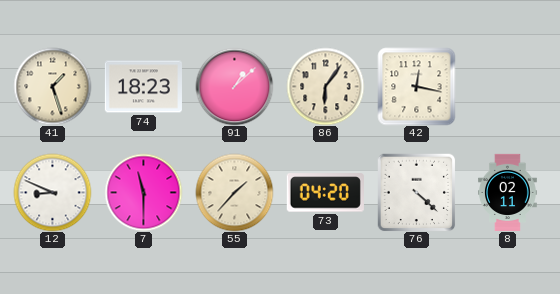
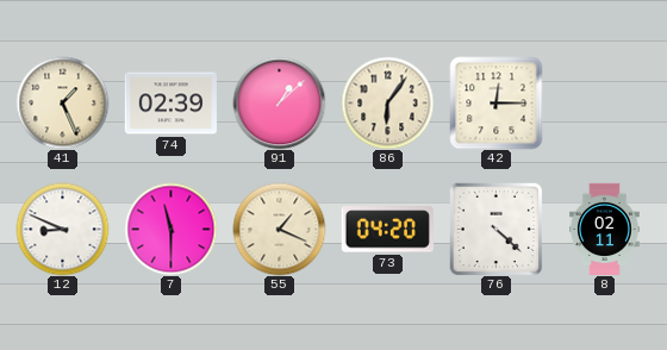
41: 1:27 -> 1:26
74: 18:23 -> 02:39
42: 12:17 -> 12:15
55: 1:37 -> 1:19
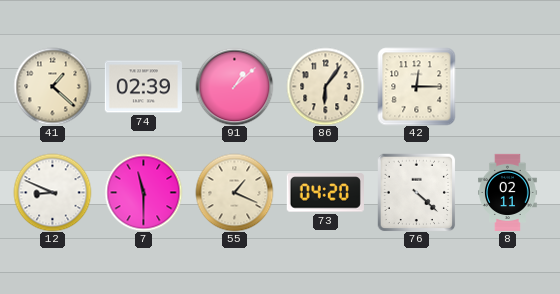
41: 1:26 -> 1:22
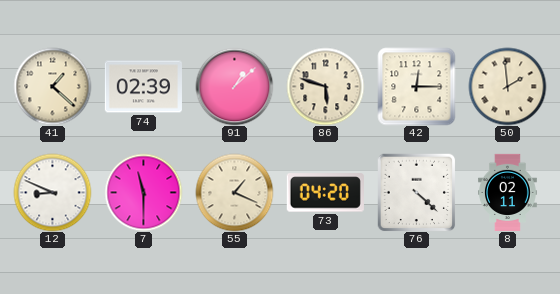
86: 6:06 -> 5:48
50: none -> 1:59
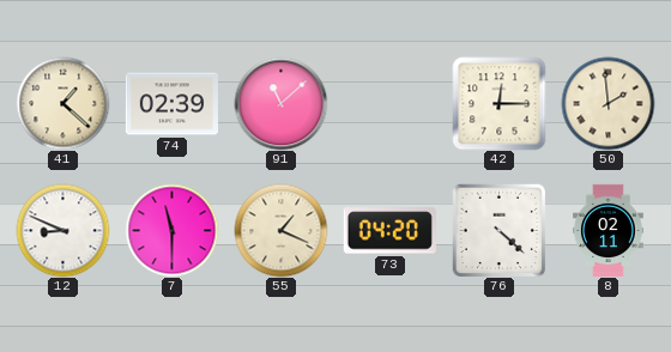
91: 1:08 -> 11:08
86: 5:48 -> none
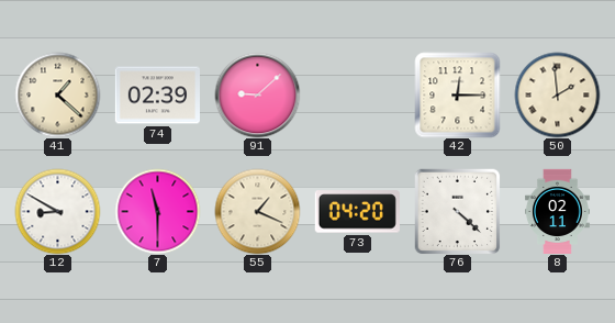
91: 11:08 -> 9:08
12: 8:49 -> 8:50
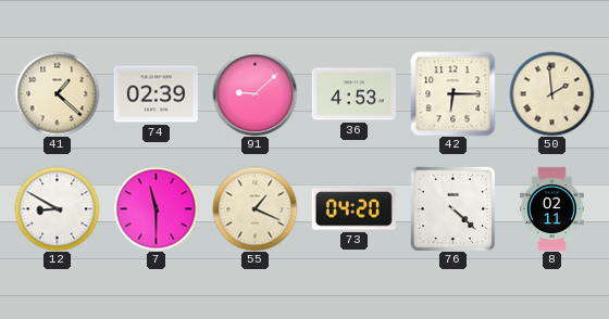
36: none -> 4:53
42: 12:15 -> 6:15
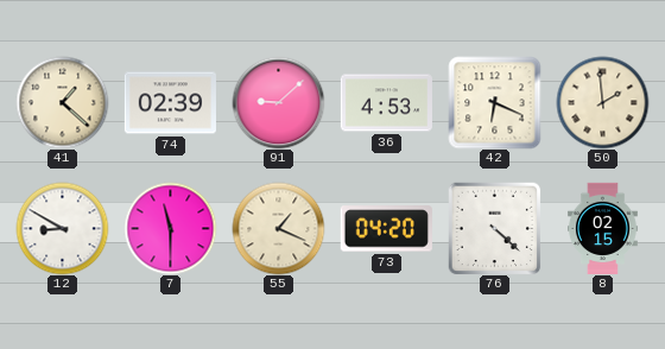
42: 6:15 -> 6:19
8: 02:11 -> 02:15
